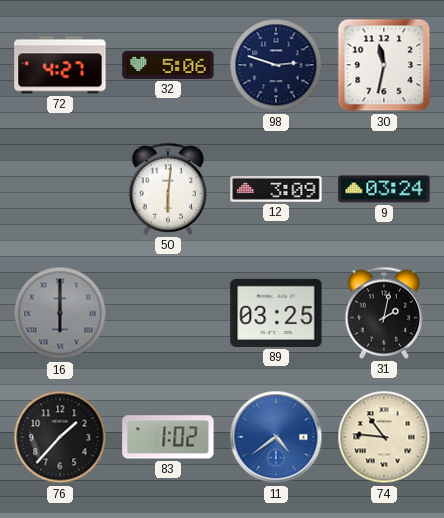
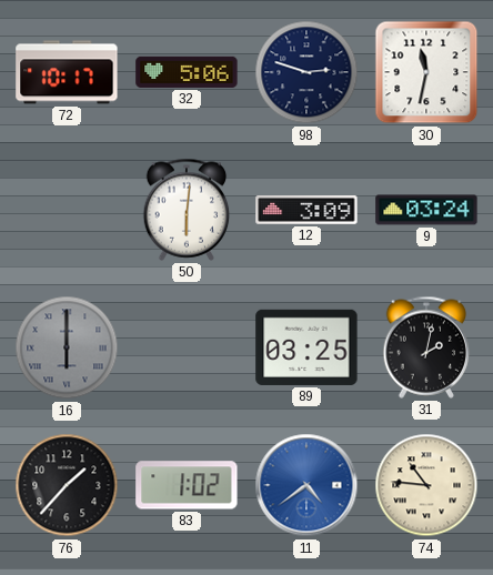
72: 4:27 -> 10:17
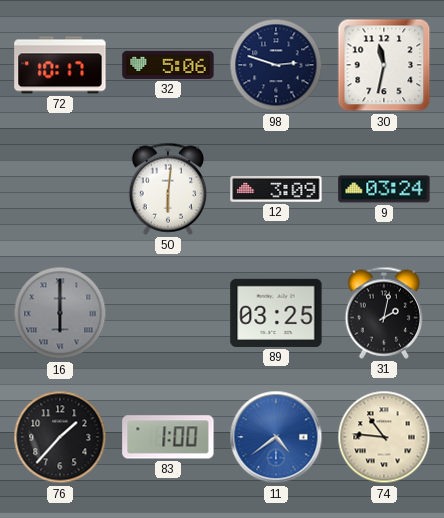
83: 1:02 -> 1:00
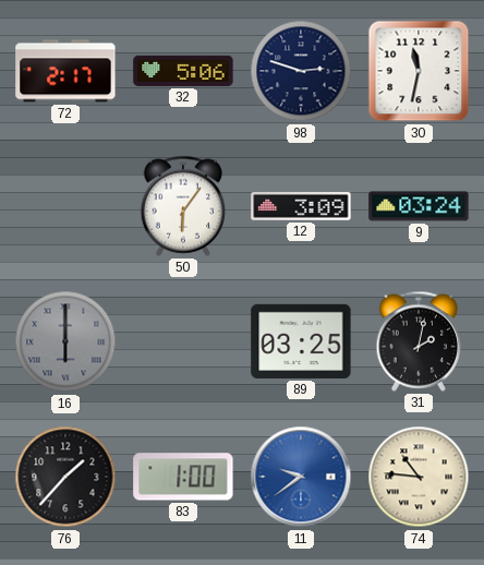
72: 10:17 -> 2:17
50: 6:01 -> 6:06
11: 4:39 -> 9:39
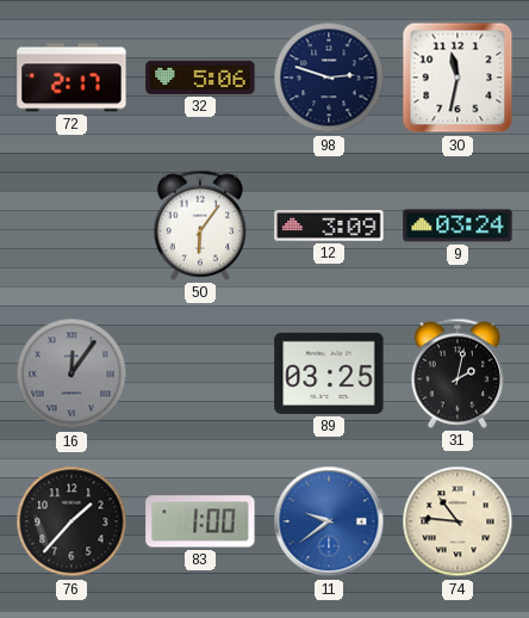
16: 6:00 -> 12:06
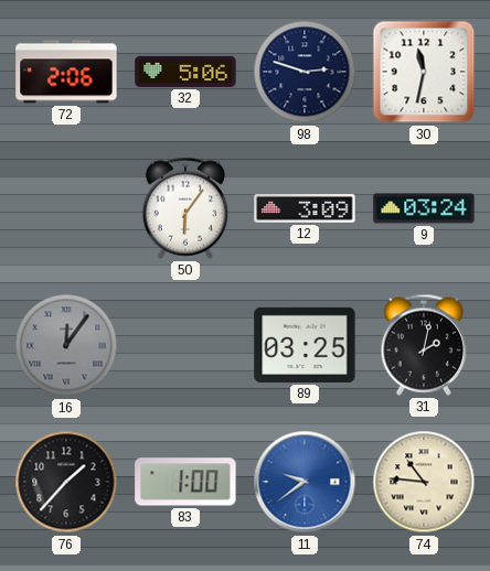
72: 2:17 -> 2:06
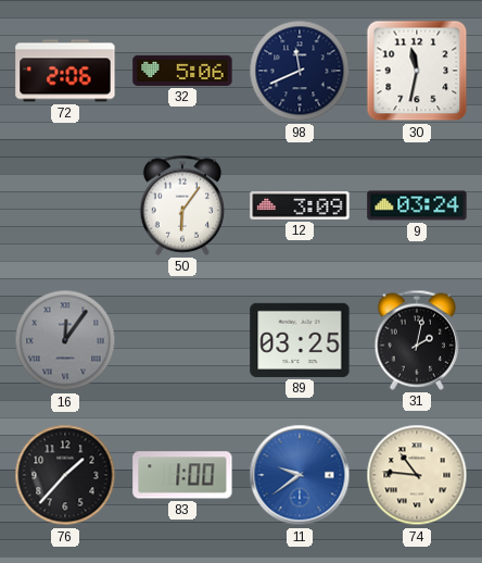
98: 2:48 -> 11:41
